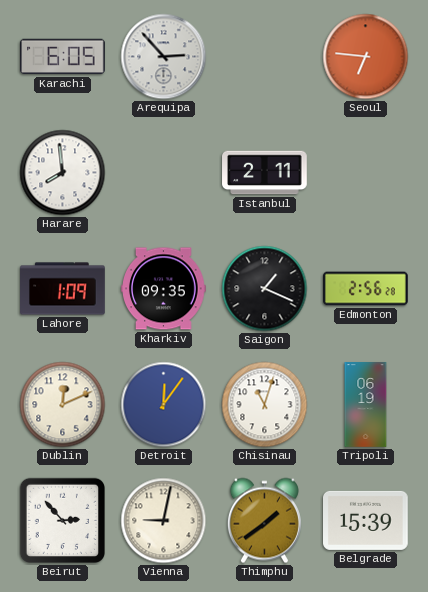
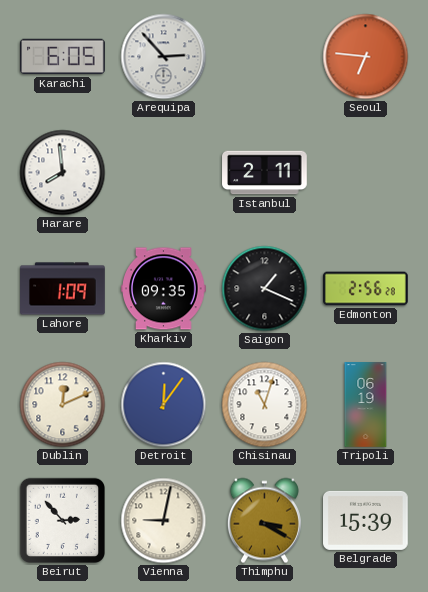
Thimphu: 1:39 -> 3:20
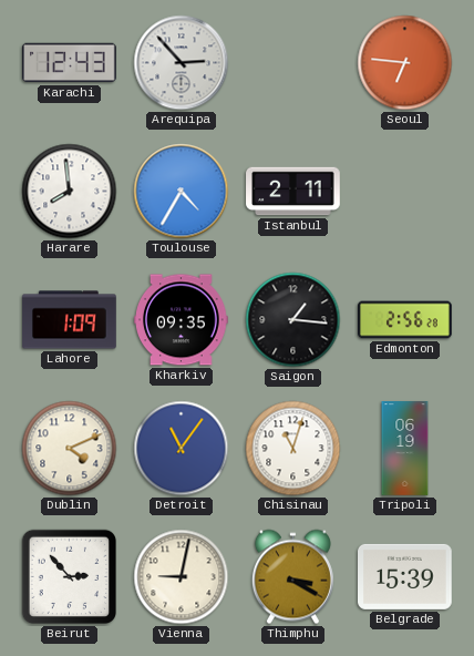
Karachi: 6:05 -> 12:43
Toulouse: none -> 4:35
Saigon: 1:19 -> 1:16
Dublin: 12:11 -> 4:11
Detroit: 12:06 -> 11:06
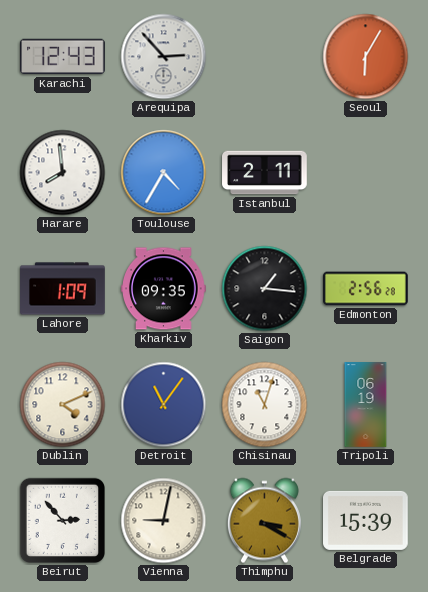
Seoul: 6:46 -> 6:05
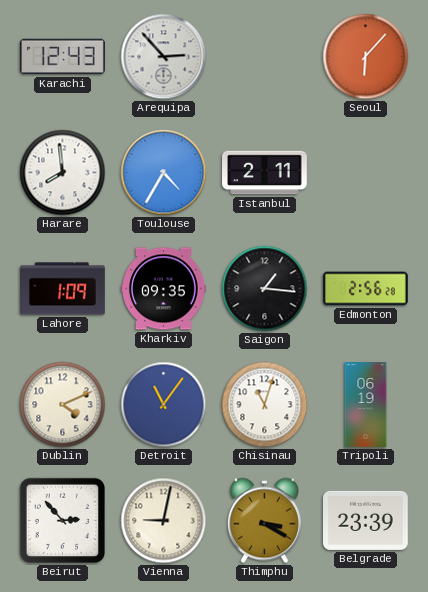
Seoul: 6:05 -> 6:07
Belgrade: 15:39 -> 23:39
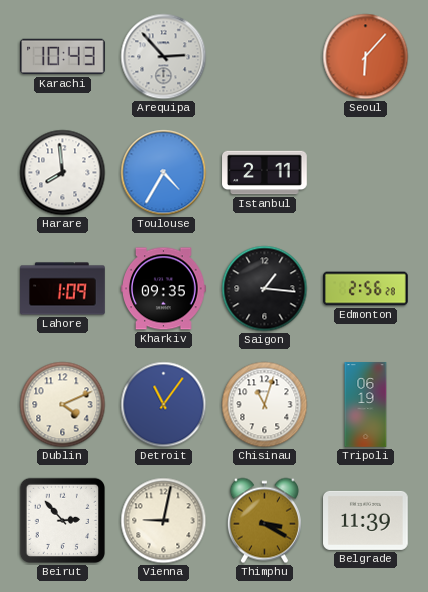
Karachi: 12:43 -> 10:43
Belgrade: 23:39 -> 11:39
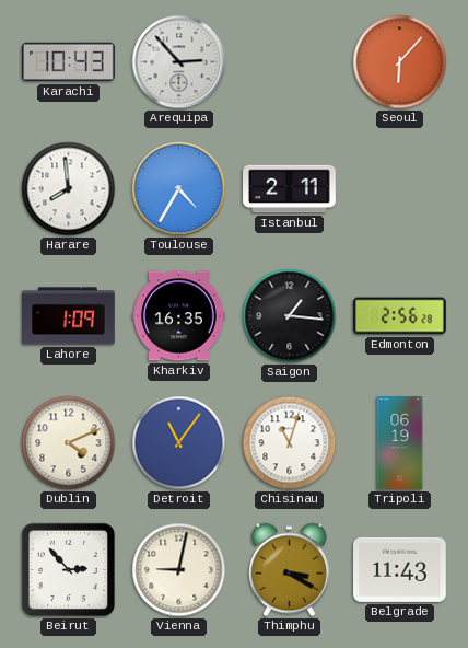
Kharkiv: 09:35 -> 16:35
Belgrade: 11:39 -> 11:43
